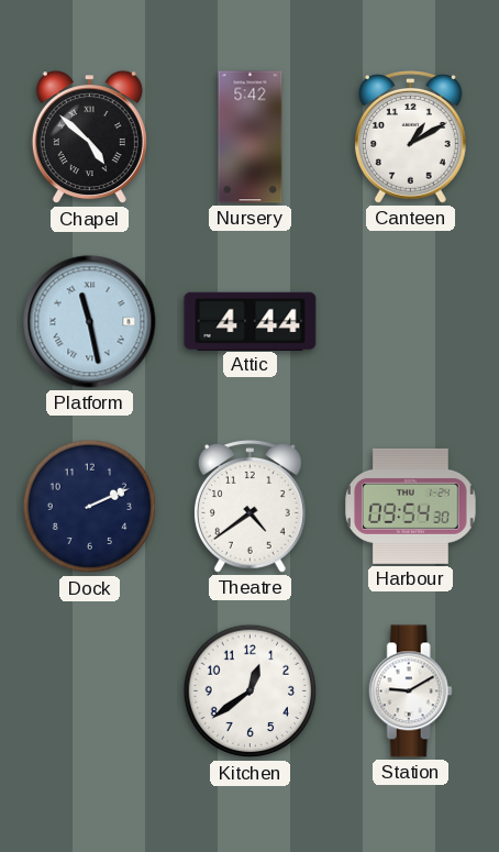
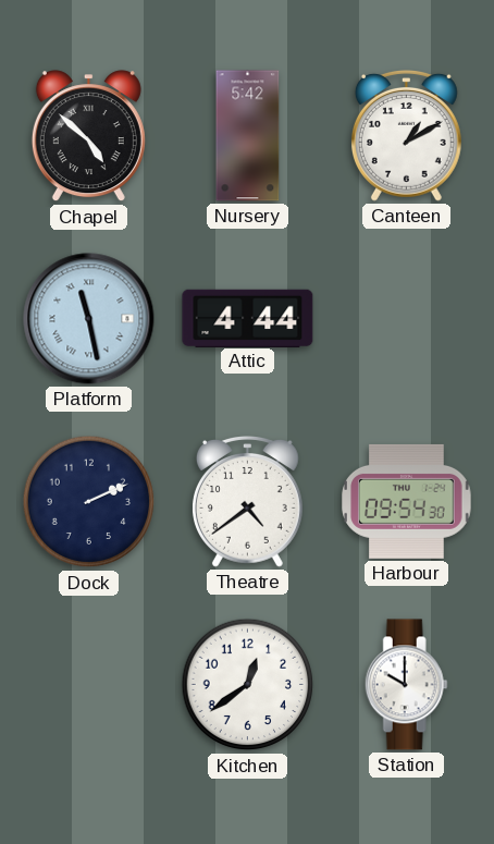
Station: 9:10 -> 10:00
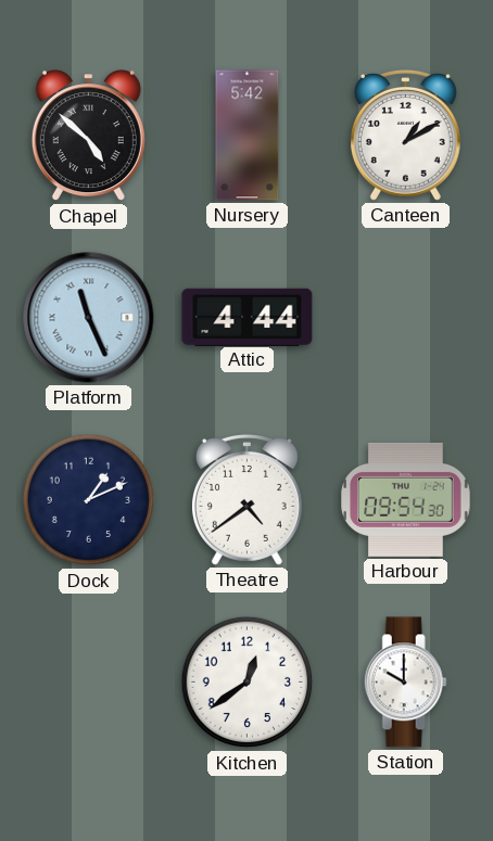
Platform: 11:28 -> 11:26
Dock: 2:11 -> 1:11
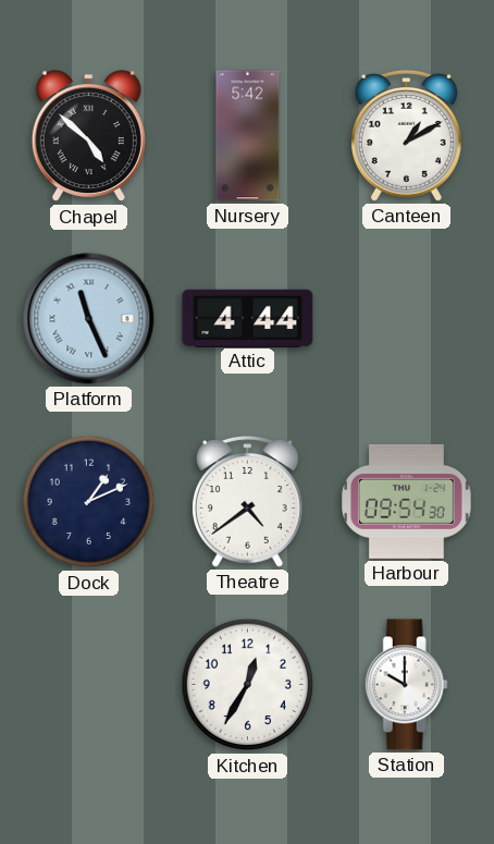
Kitchen: 12:39 -> 12:35
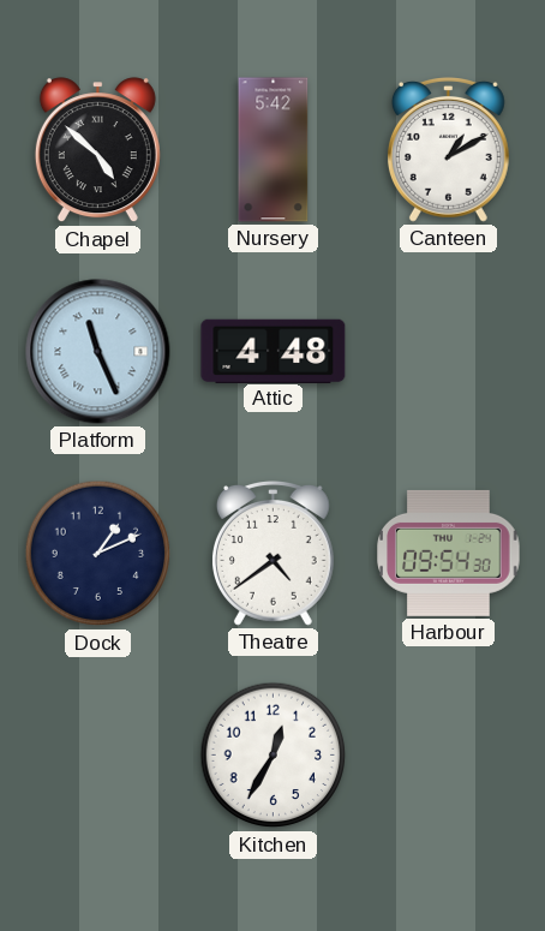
Attic: 4:44 -> 4:48
Station: 10:00 -> none
